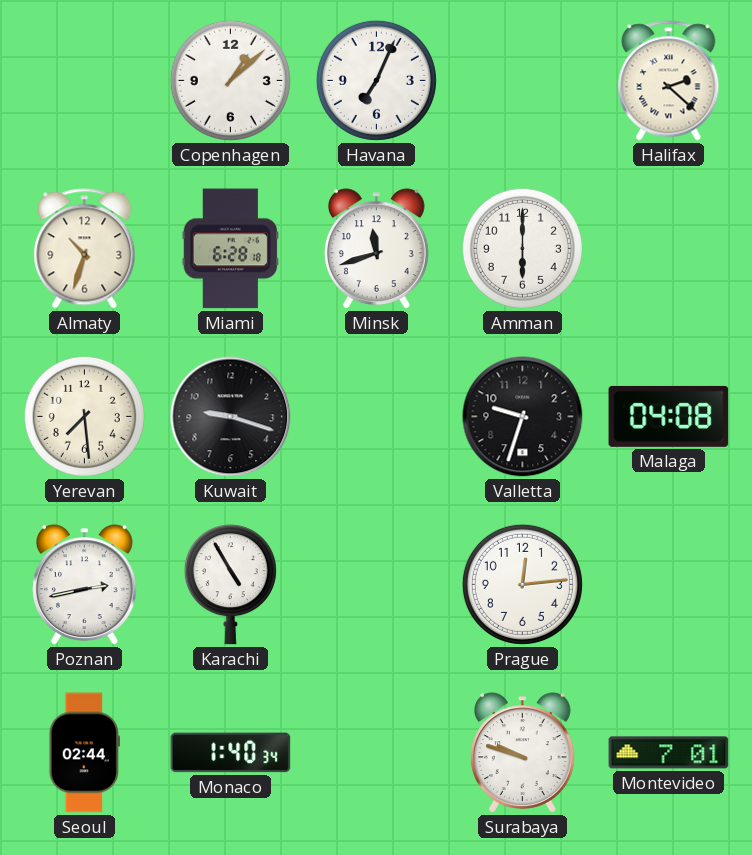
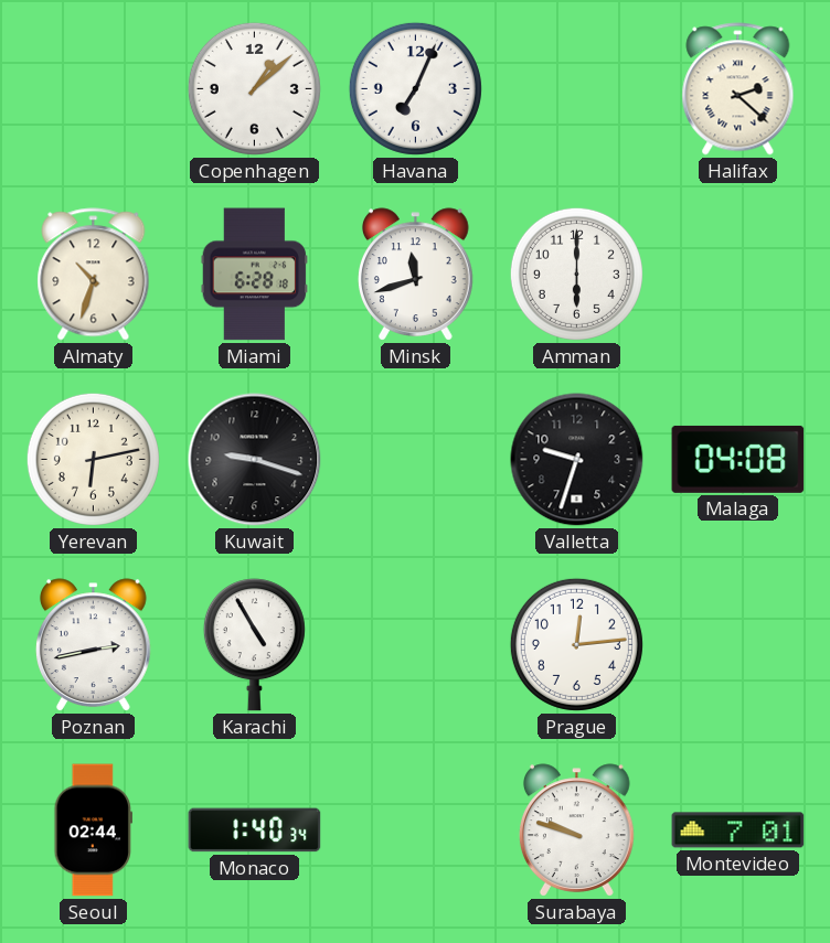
Yerevan: 7:29 -> 6:13
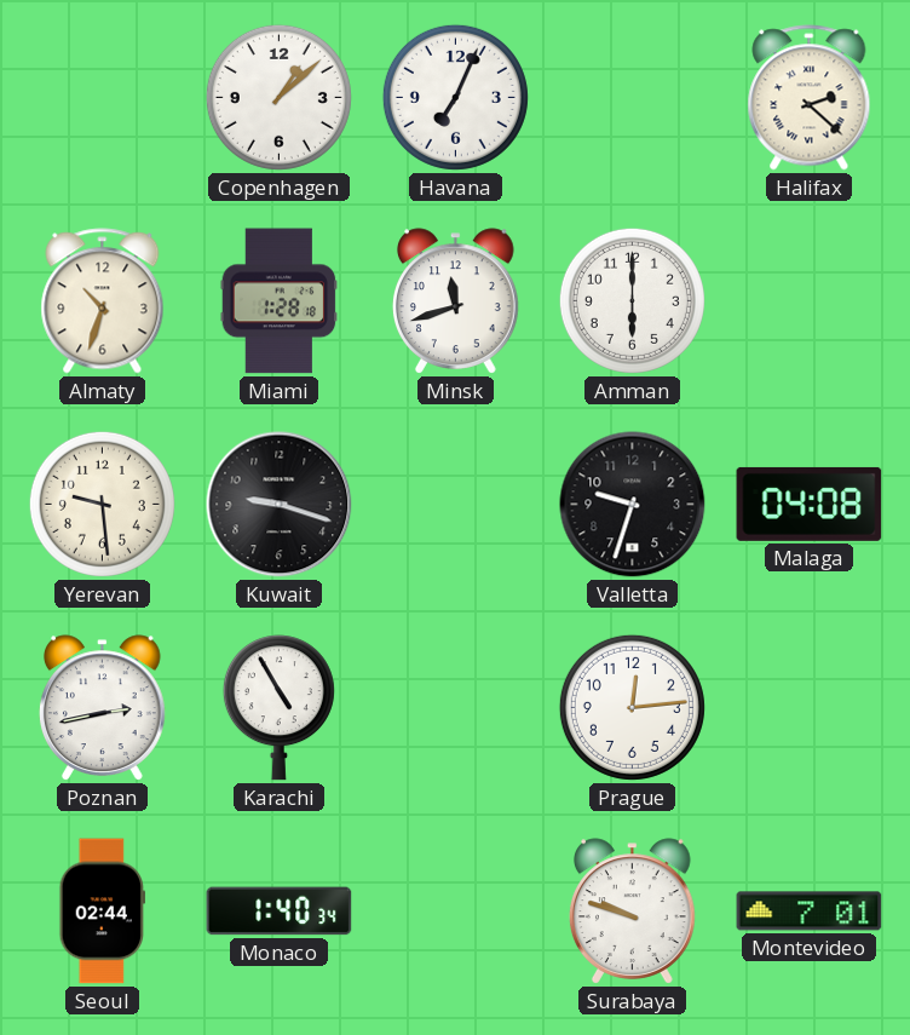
Miami: 6:28 -> 1:28
Yerevan: 6:13 -> 9:29
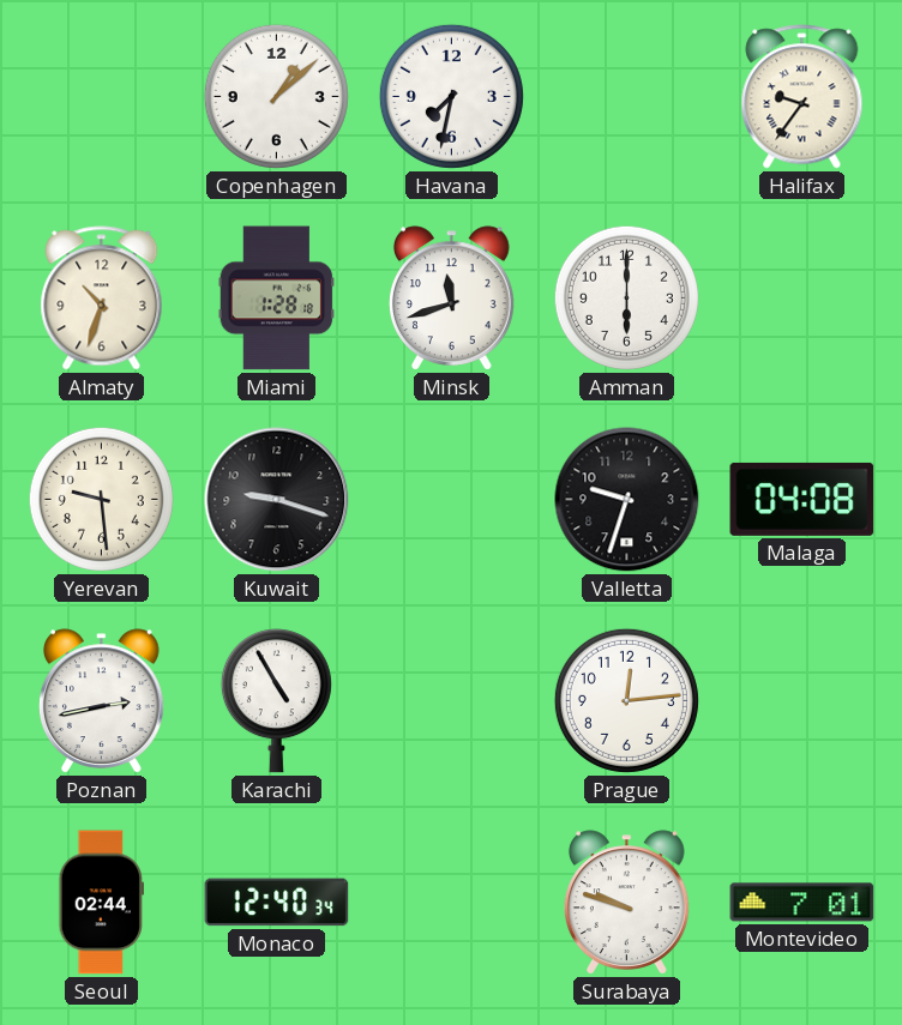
Havana: 7:04 -> 7:32
Halifax: 2:22 -> 9:36
Monaco: 1:40 -> 12:40
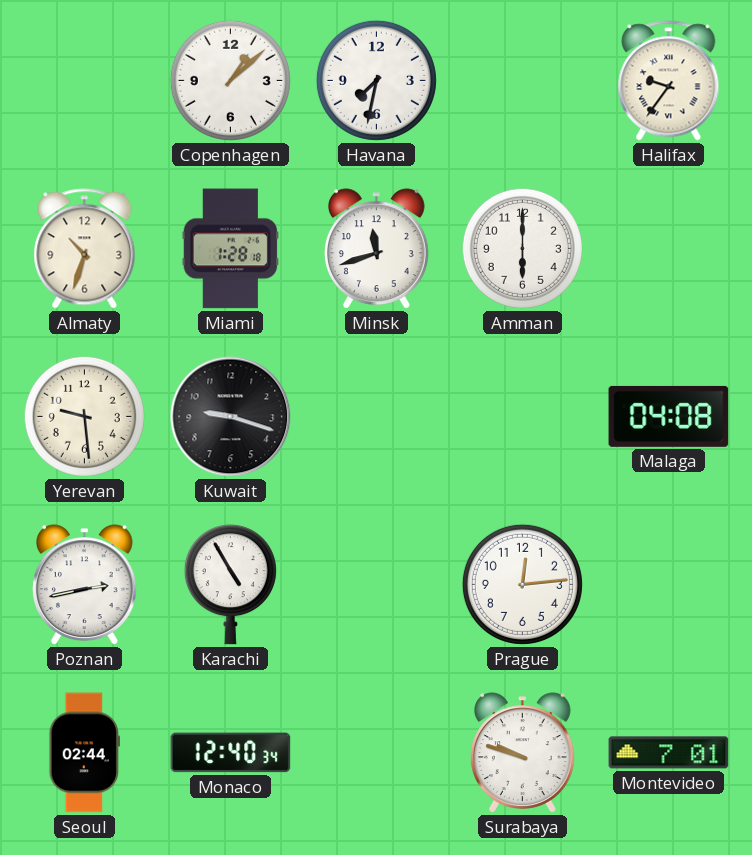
Valletta: 9:33 -> none
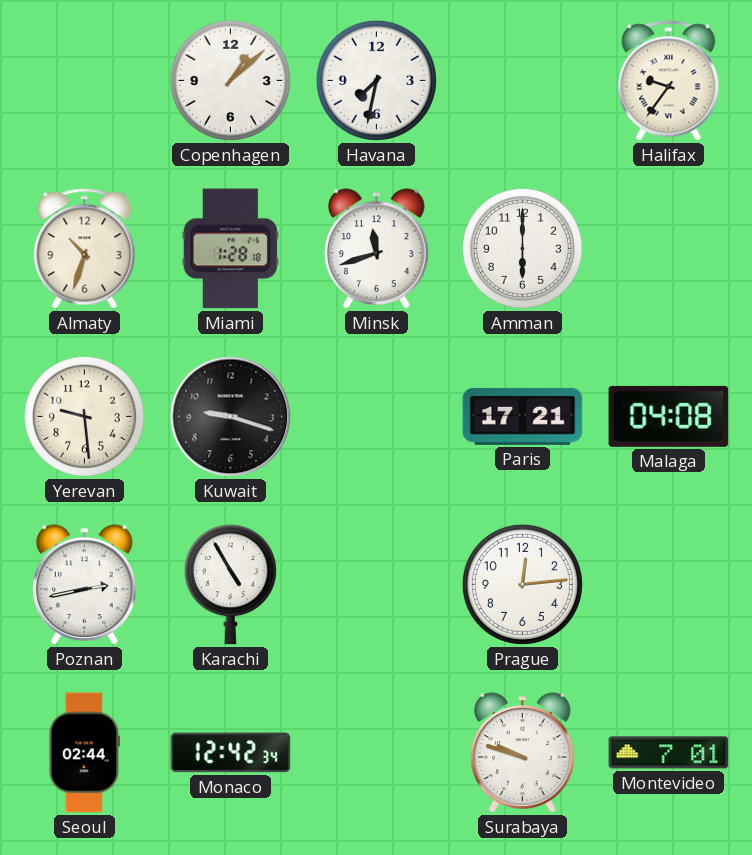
Paris: none -> 17:21
Monaco: 12:40 -> 12:42
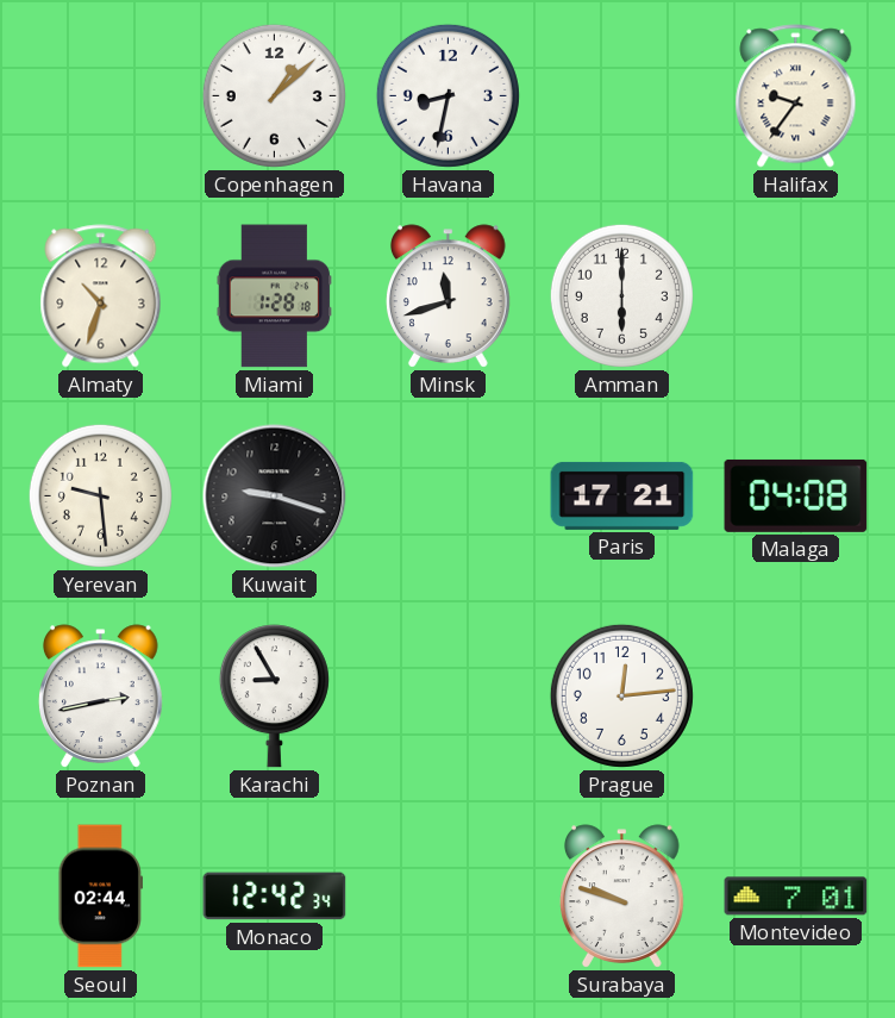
Havana: 7:32 -> 8:32
Karachi: 4:55 -> 8:55
